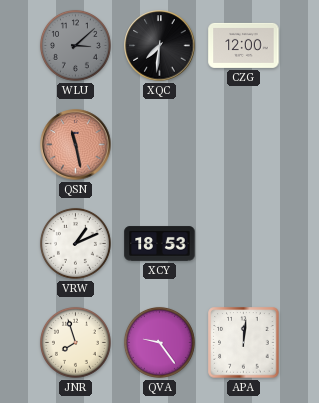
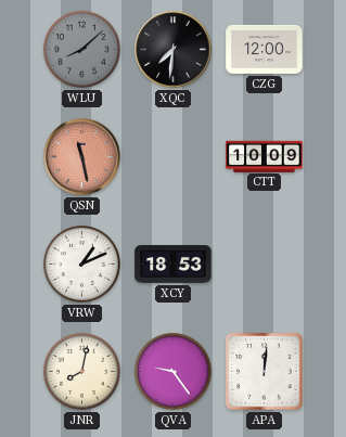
WLU: 3:08 -> 8:08
CTT: none -> 10:09
JNR: 7:57 -> 8:02
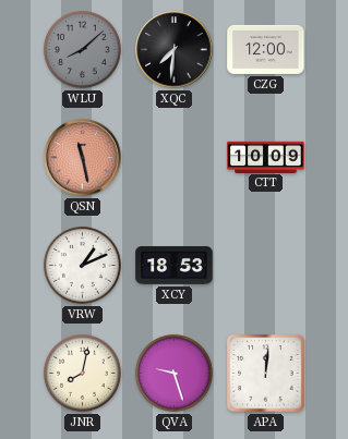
QVA: 9:24 -> 9:27
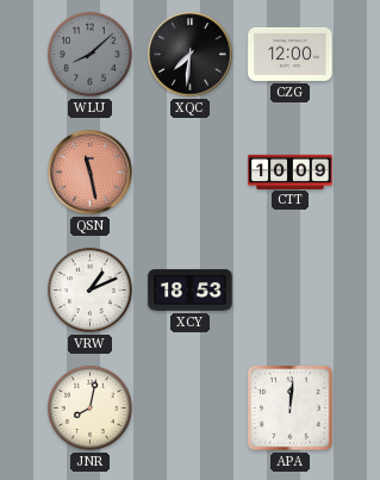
QVA: 9:27 -> none
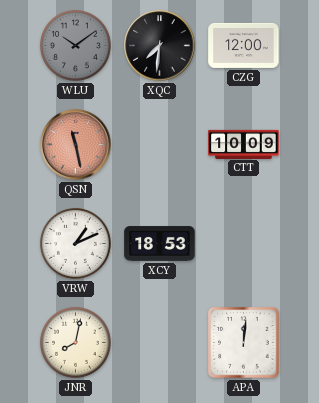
WLU: 8:08 -> 10:09
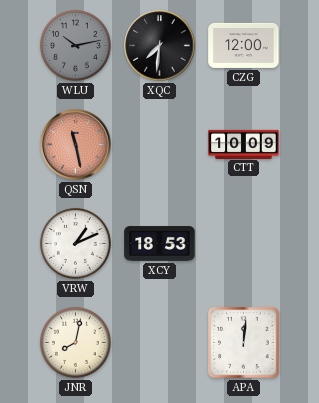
WLU: 10:09 -> 10:13
